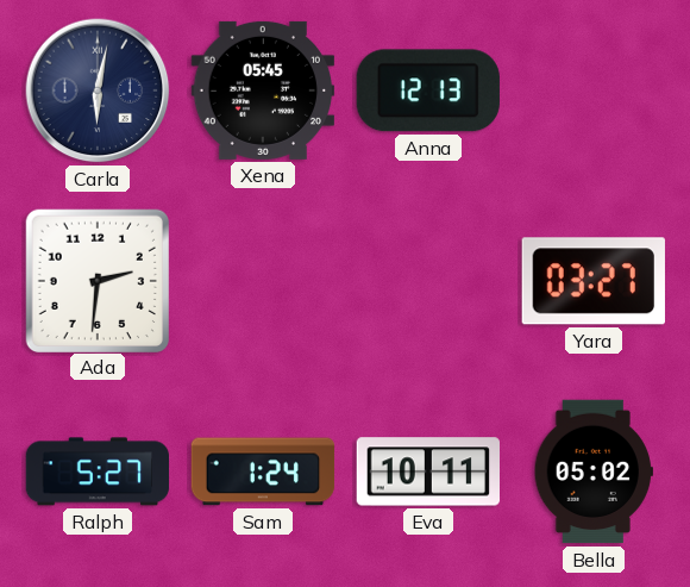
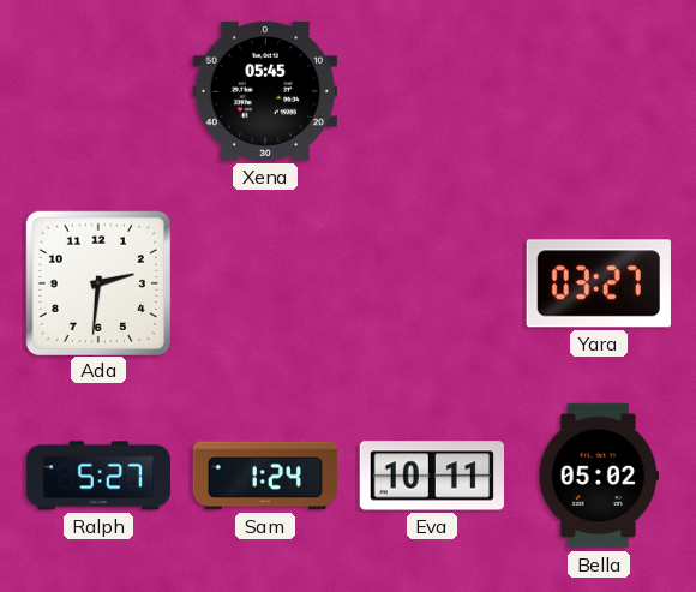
Carla: 6:02 -> none
Anna: 12:13 -> none
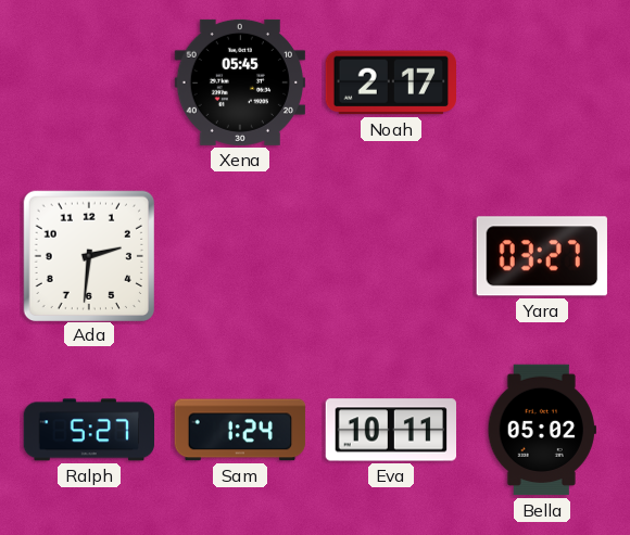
Noah: none -> 2:17
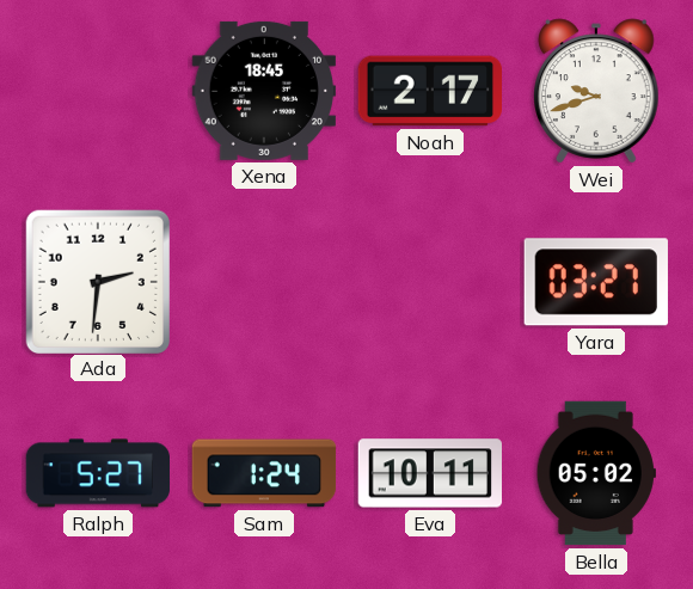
Xena: 05:45 -> 18:45
Wei: none -> 9:42
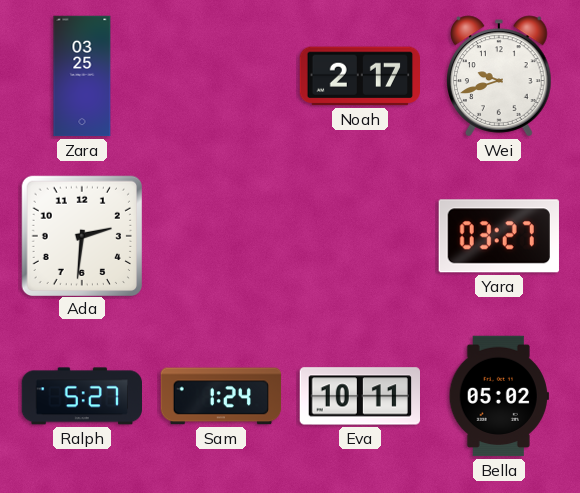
Zara: none -> 03:25
Xena: 18:45 -> none
